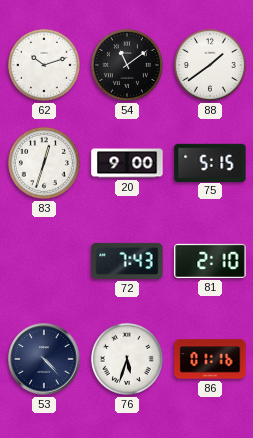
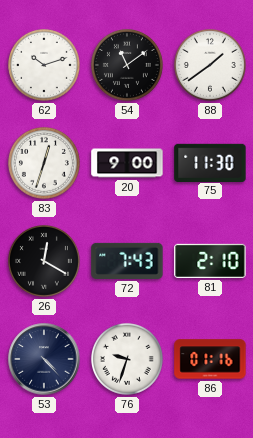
75: 5:15 -> 11:30
26: none -> 12:20
76: 5:33 -> 9:33
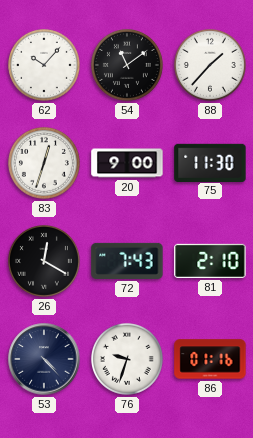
62: 10:12 -> 10:07
88: 1:39 -> 1:37
